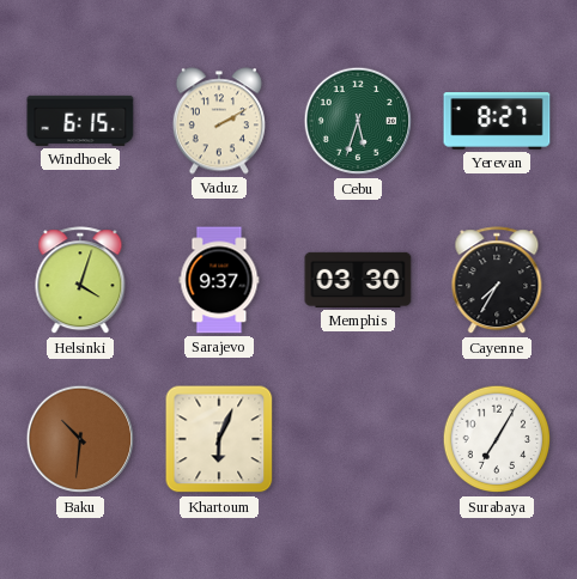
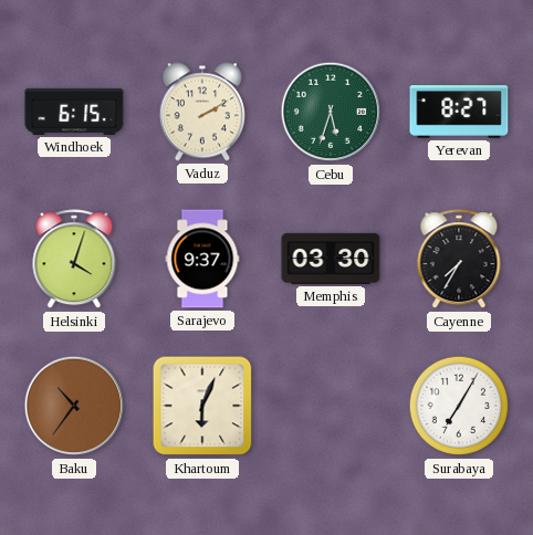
Baku: 10:31 -> 10:36
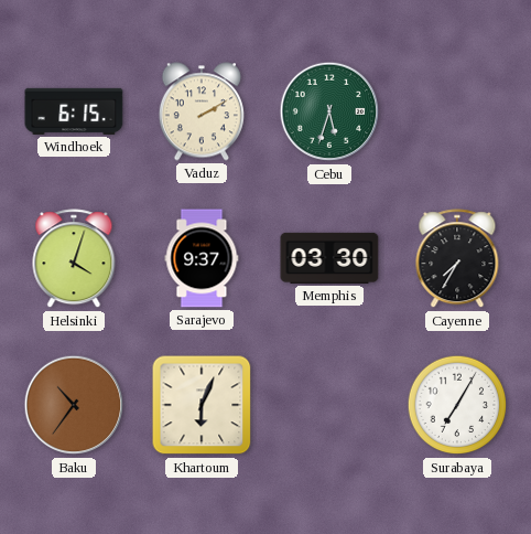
Yerevan: 8:27 -> none
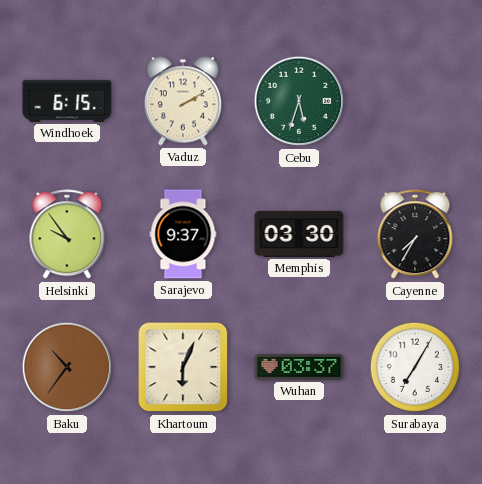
Helsinki: 4:03 -> 9:54
Wuhan: none -> 03:37
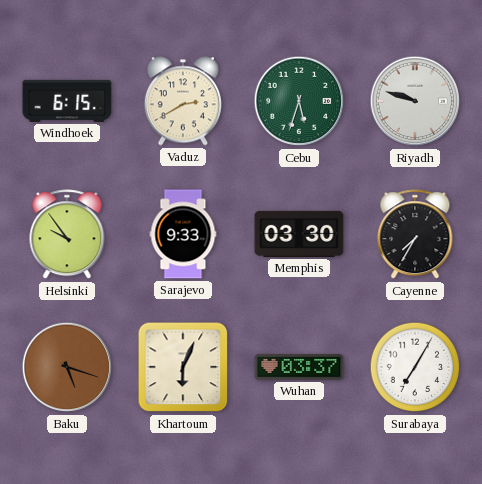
Vaduz: 2:10 -> 2:40
Riyadh: none -> 9:48
Sarajevo: 9:37 -> 9:33
Baku: 10:36 -> 5:18
